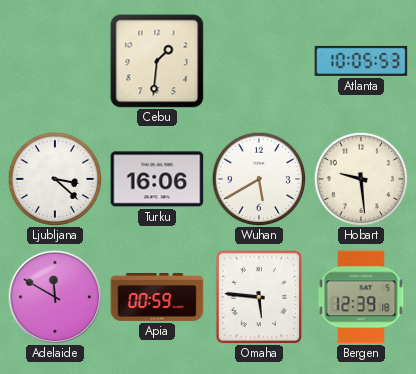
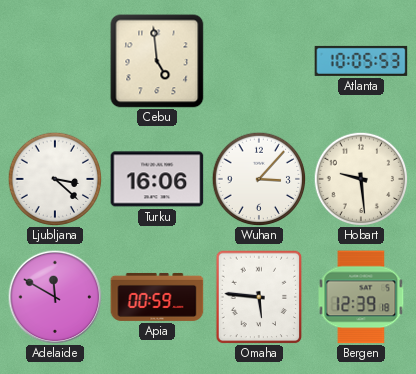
Cebu: 1:31 -> 4:59
Wuhan: 5:40 -> 3:07
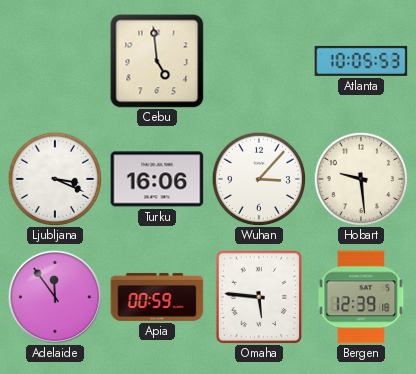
Ljubljana: 3:22 -> 3:19
Adelaide: 11:50 -> 11:54
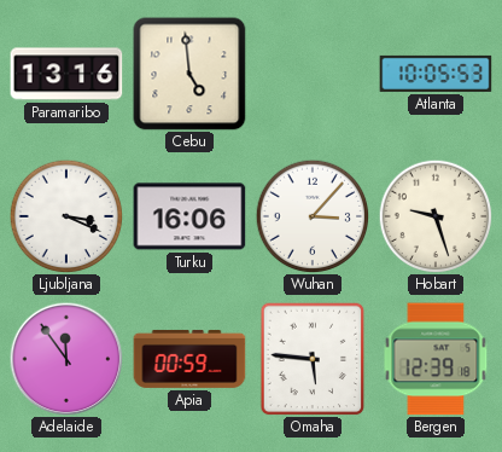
Paramaribo: none -> 13:16
Hobart: 9:29 -> 9:27
